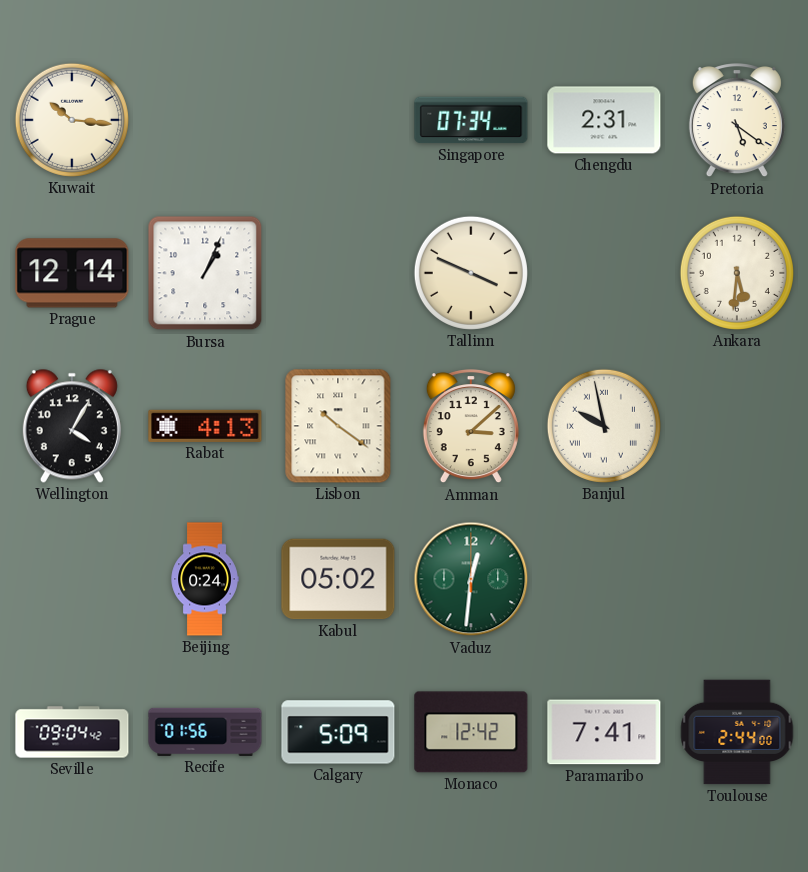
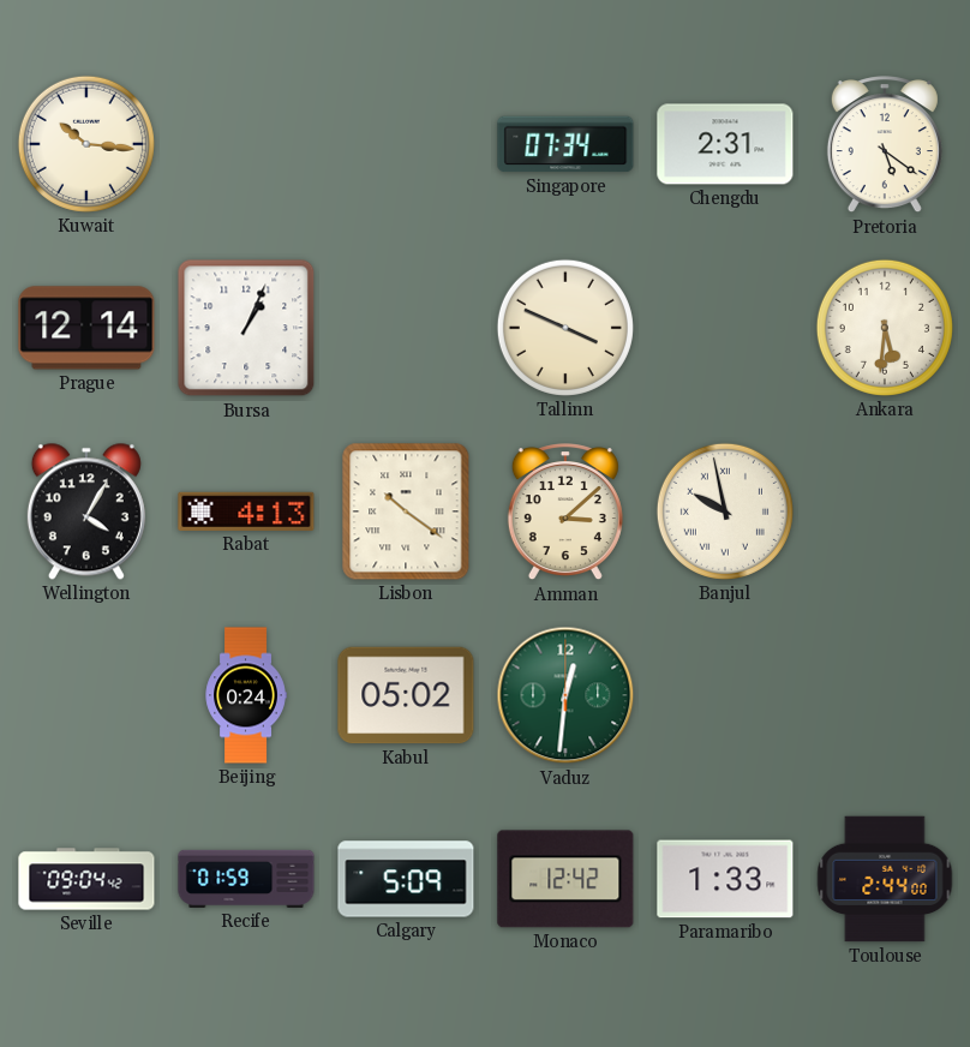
Recife: 01:56 -> 01:59
Paramaribo: 7:41 -> 1:33
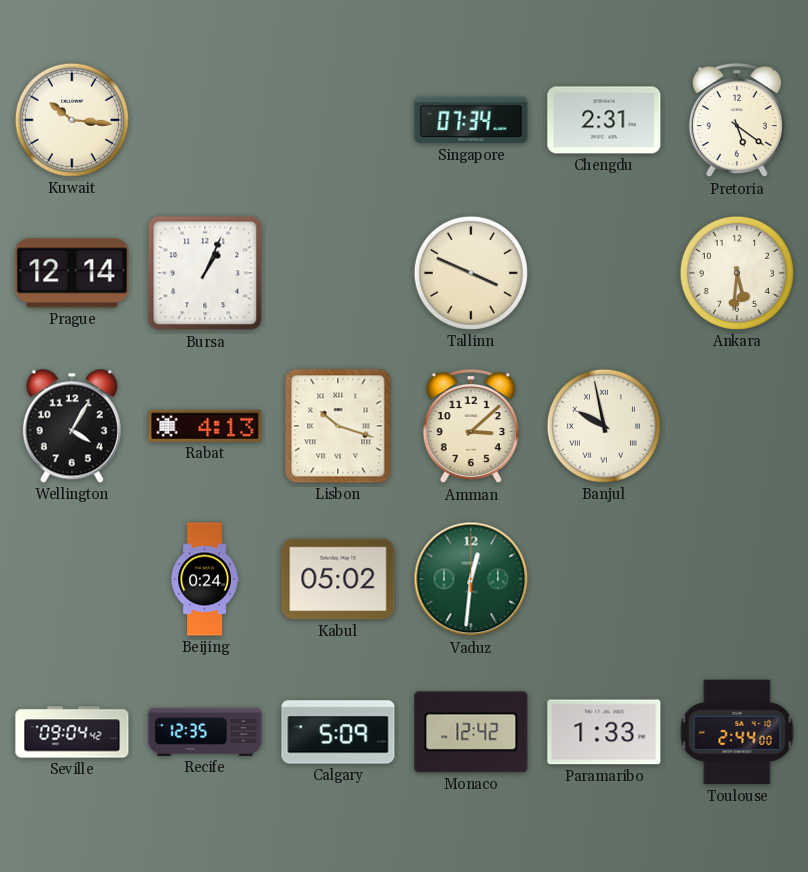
Lisbon: 10:21 -> 10:18
Recife: 01:59 -> 12:35
